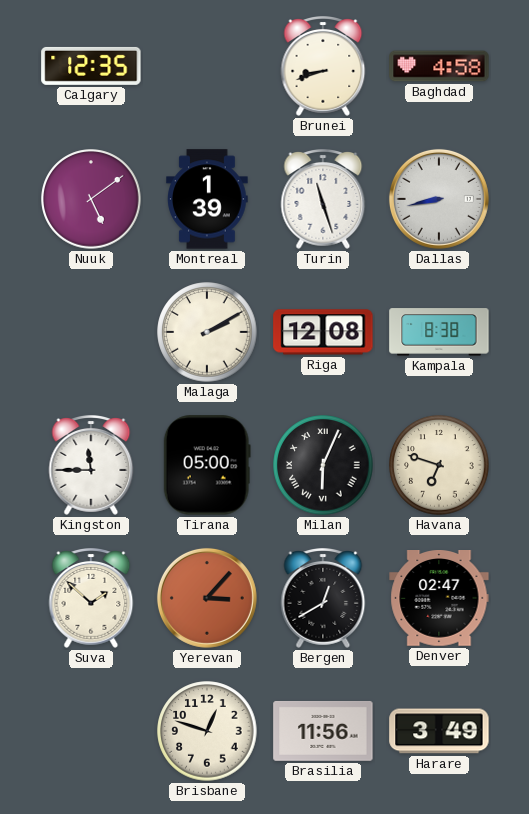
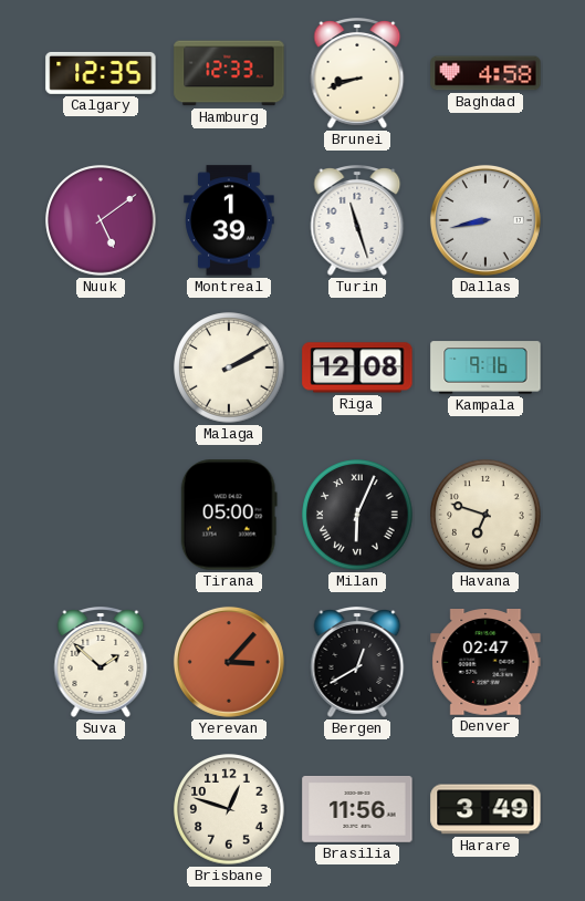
Hamburg: none -> 12:33
Kampala: 8:38 -> 9:16
Kingston: 11:45 -> none
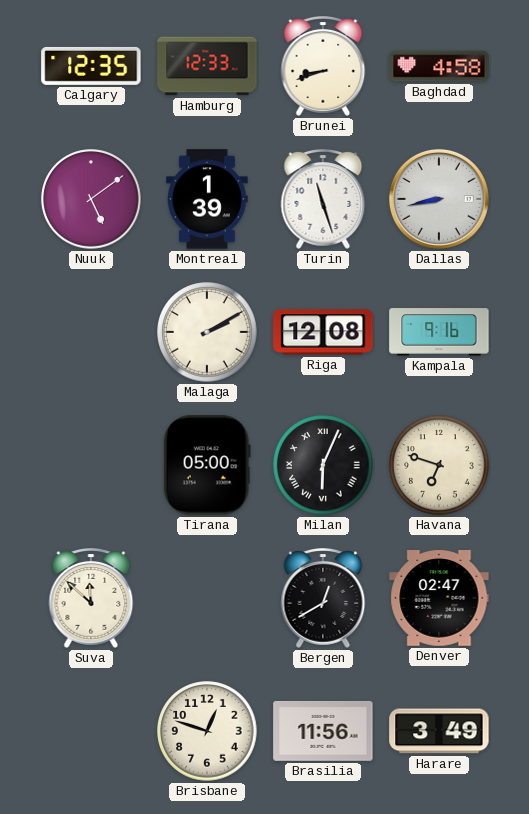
Suva: 1:52 -> 11:52
Yerevan: 3:07 -> none
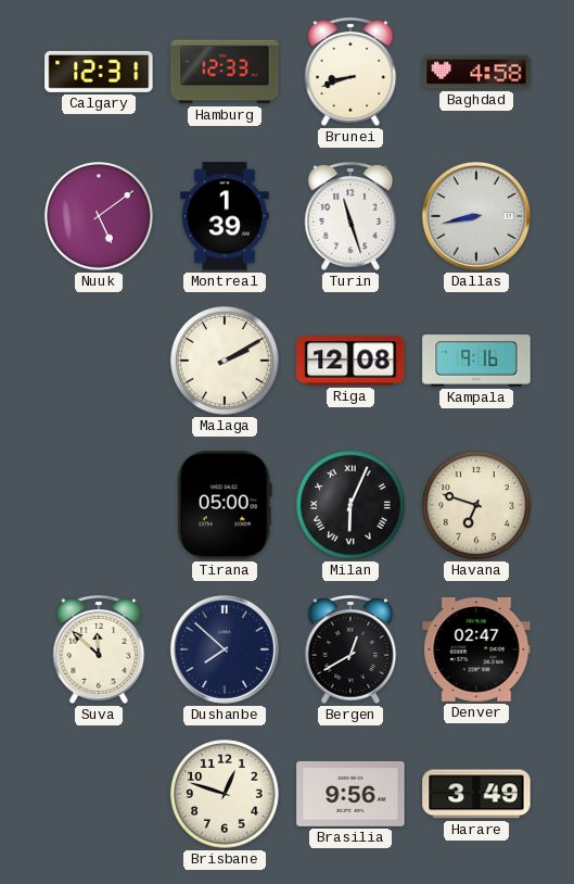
Calgary: 12:35 -> 12:31
Dushanbe: none -> 7:52
Brasilia: 11:56 -> 9:56
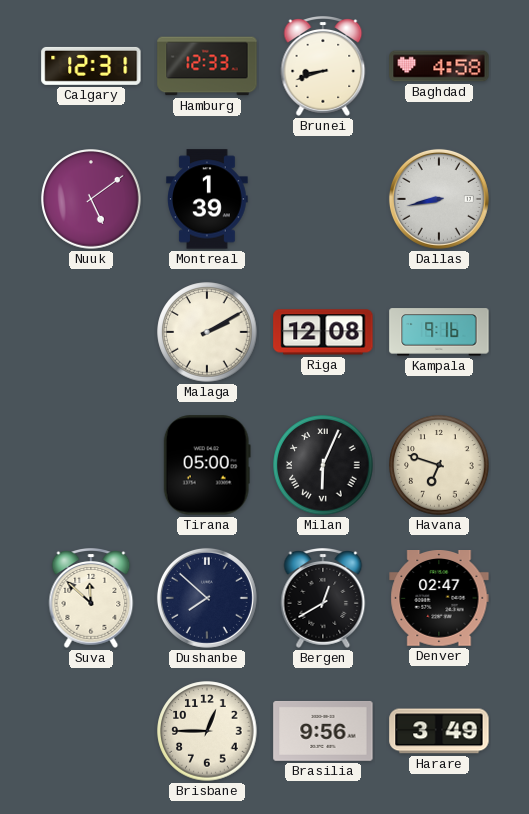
Turin: 11:27 -> none
Brisbane: 12:48 -> 12:45
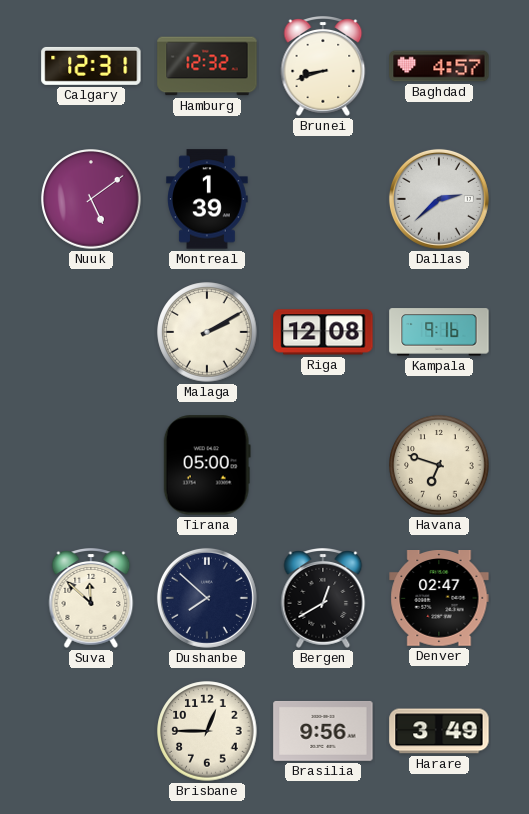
Hamburg: 12:33 -> 12:32
Baghdad: 4:58 -> 4:57
Dallas: 8:43 -> 2:38
Milan: 6:04 -> none
